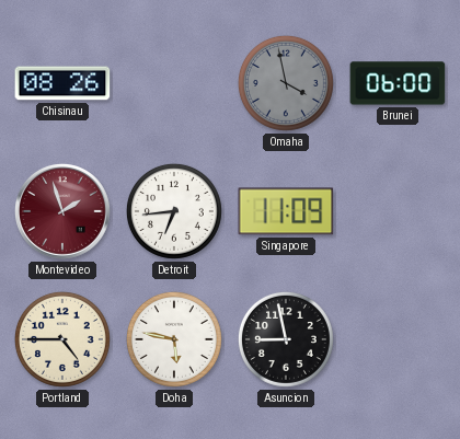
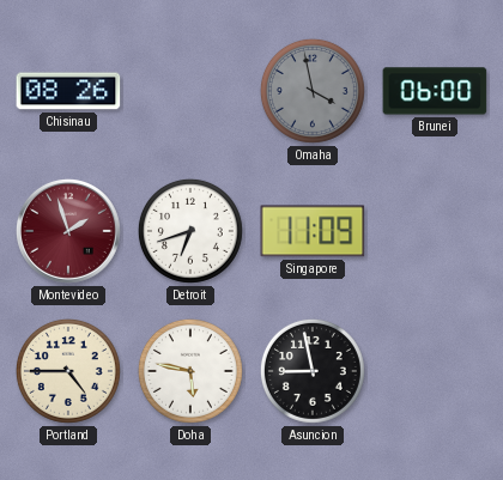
Detroit: 6:44 -> 6:42
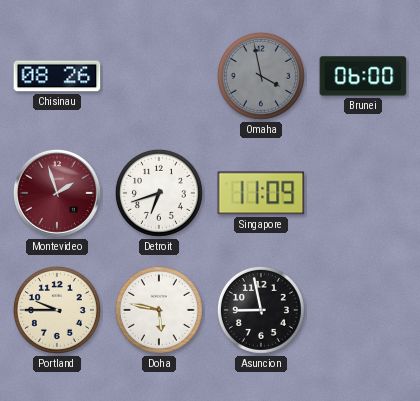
Portland: 4:45 -> 9:45
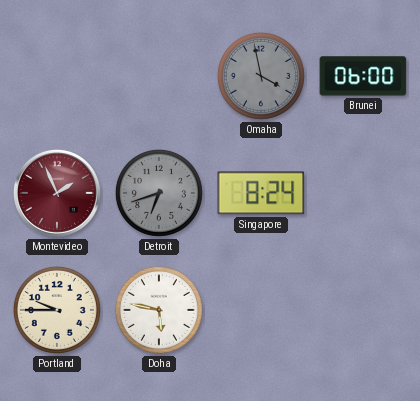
Chisinau: 08:26 -> none
Montevideo: 1:57 -> 1:56
Detroit dial: white -> grey
Singapore: 11:09 -> 8:24
Asuncion: 8:58 -> none
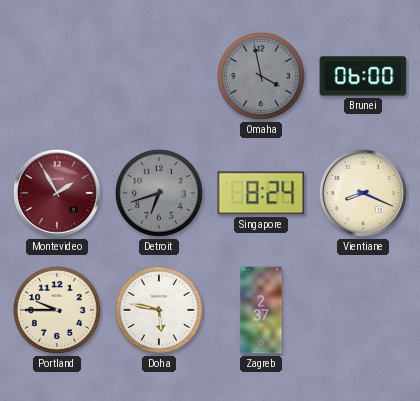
Montevideo: 1:56 -> 1:55
Vientiane: none -> 8:19
Zagreb: none -> 2:37
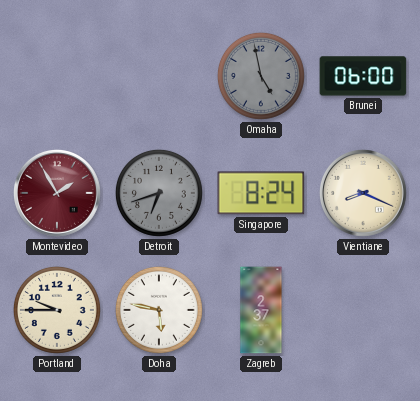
Omaha: 3:58 -> 4:58
